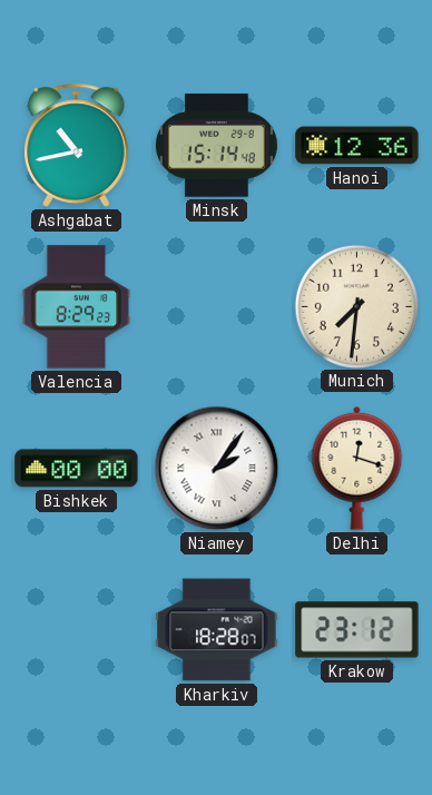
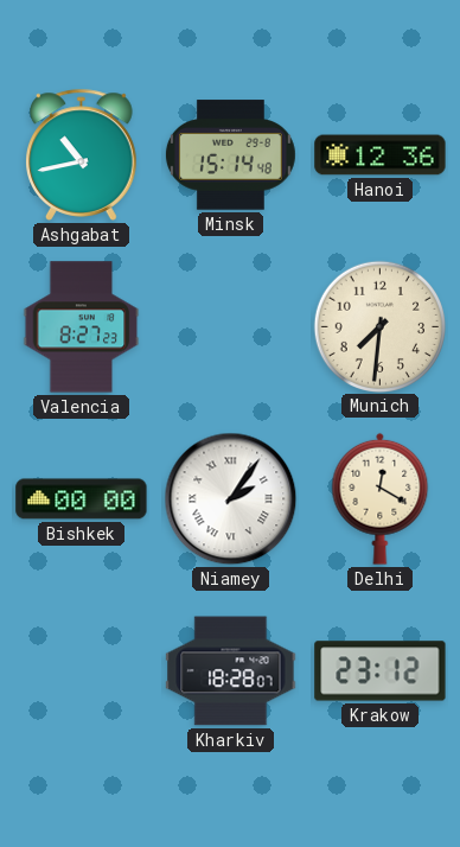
Valencia: 8:29 -> 8:27
Delhi: 12:18 -> 12:20
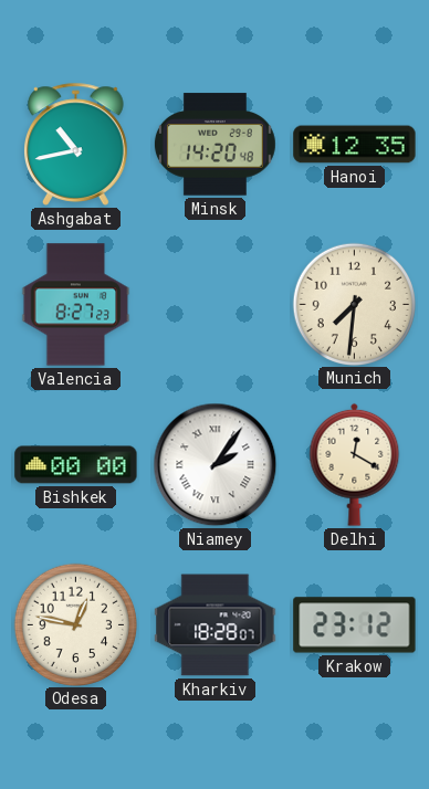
Minsk: 15:14 -> 14:20
Hanoi: 12:36 -> 12:35
Odesa: none -> 12:47
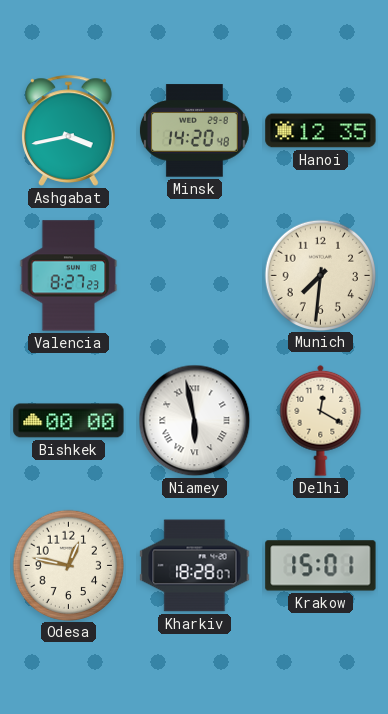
Ashgabat: 10:43 -> 3:43
Niamey: 2:06 -> 5:58
Krakow: 23:12 -> 15:01
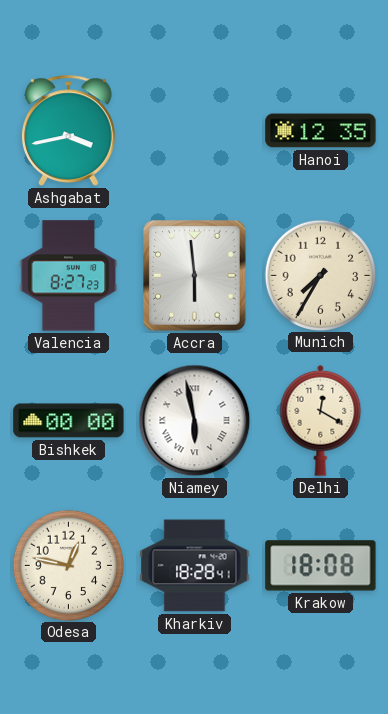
Minsk: 14:20 -> none
Accra: none -> 5:59
Munich: 7:31 -> 7:35
Kharkiv: 18:28:07 -> 18:28:41
Krakow: 15:01 -> 18:08
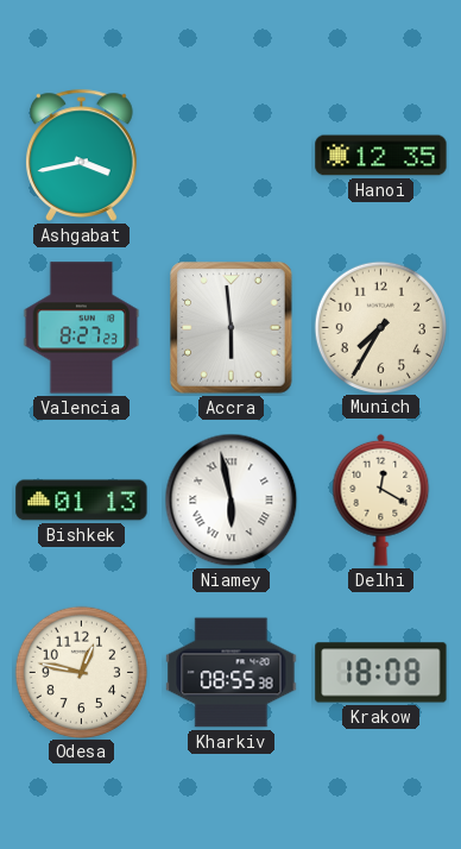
Bishkek: 00:00 -> 01:13
Kharkiv: 18:28 -> 08:55
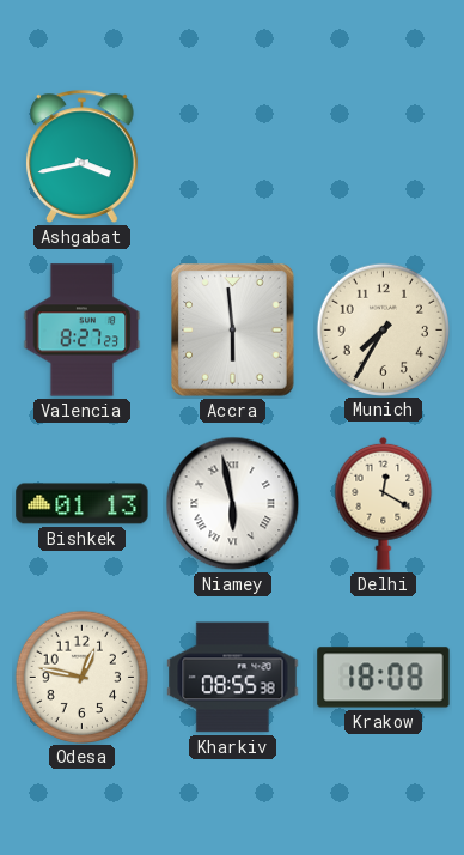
Hanoi: 12:35 -> none
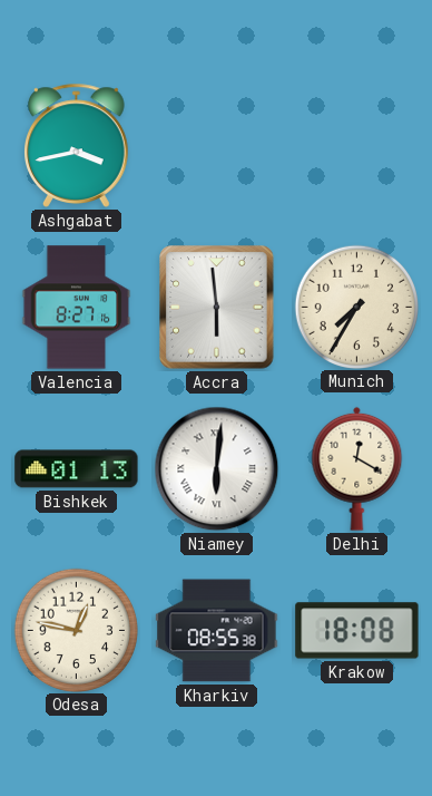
Valencia: 8:27:23 -> 8:27:16
Niamey: 5:58 -> 6:01
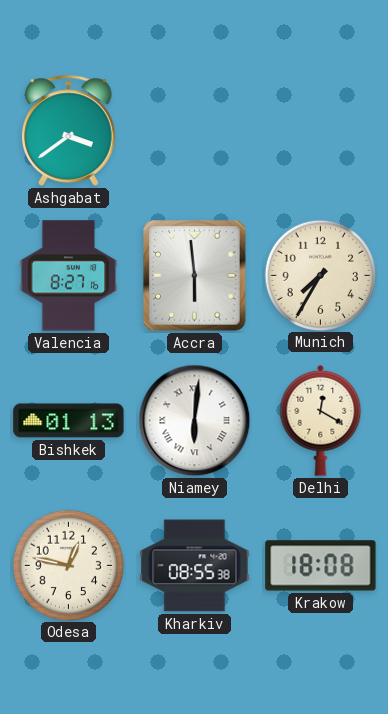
Ashgabat: 3:43 -> 3:39
